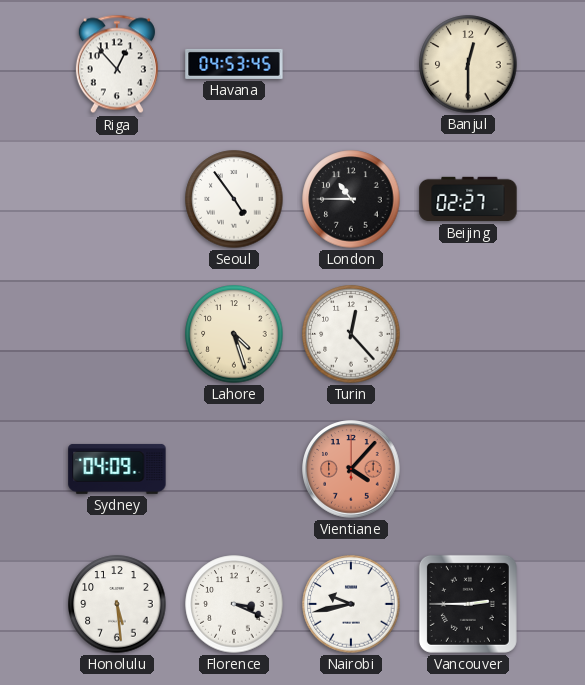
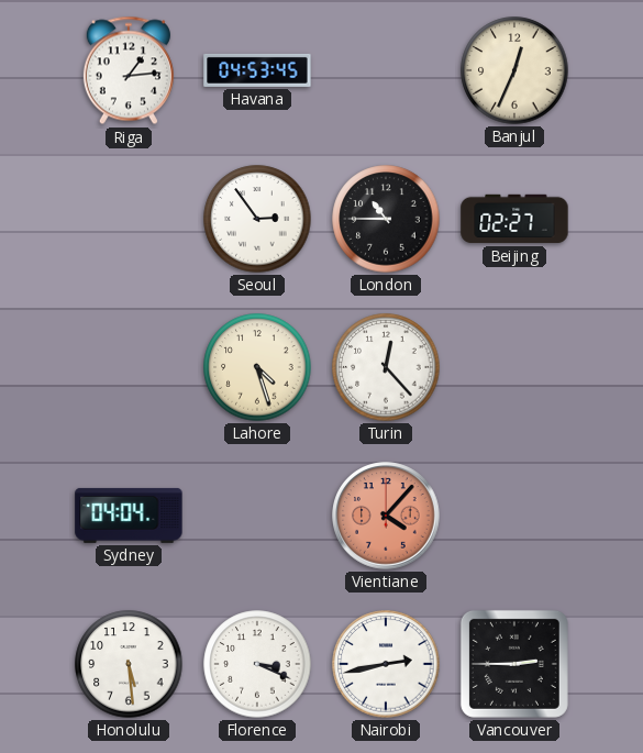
Riga: 12:53 -> 1:14
Banjul: 12:30 -> 12:34
Seoul: 4:54 -> 2:54
Sydney: 04:09 -> 04:04
Nairobi: 9:43 -> 2:43
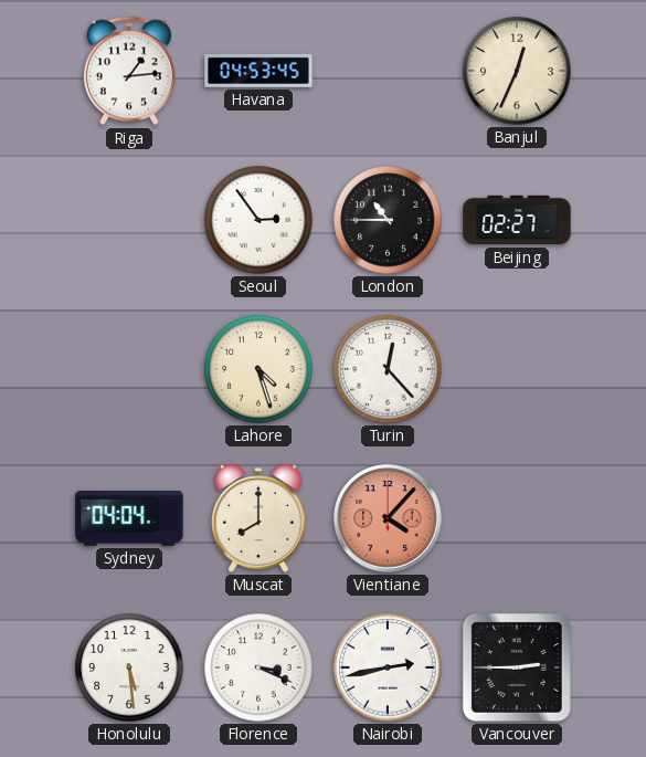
Muscat: none -> 8:00
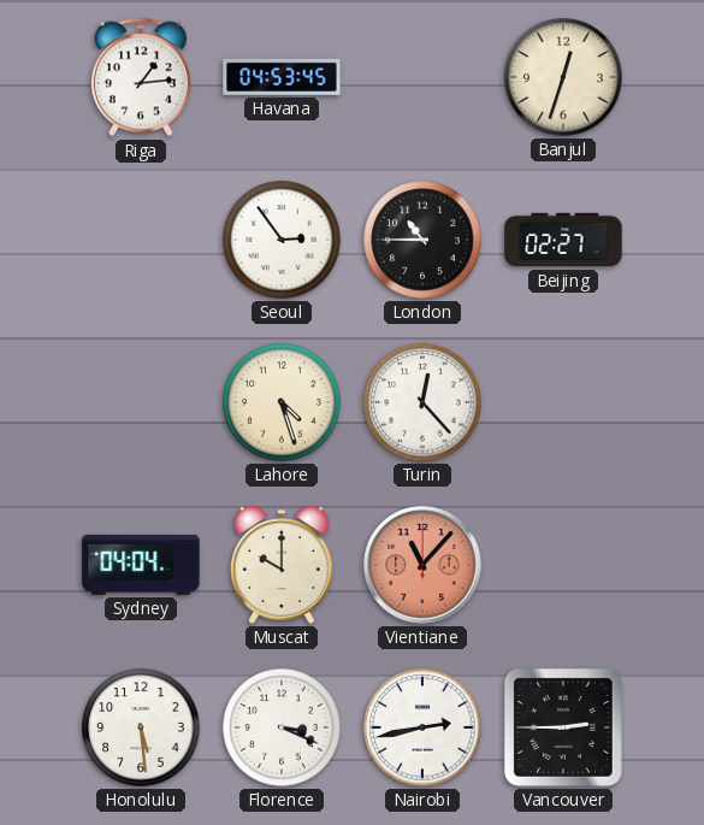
Banjul: 12:34 -> 12:33
Muscat: 8:00 -> 10:00
Vientiane: 4:07 -> 11:07
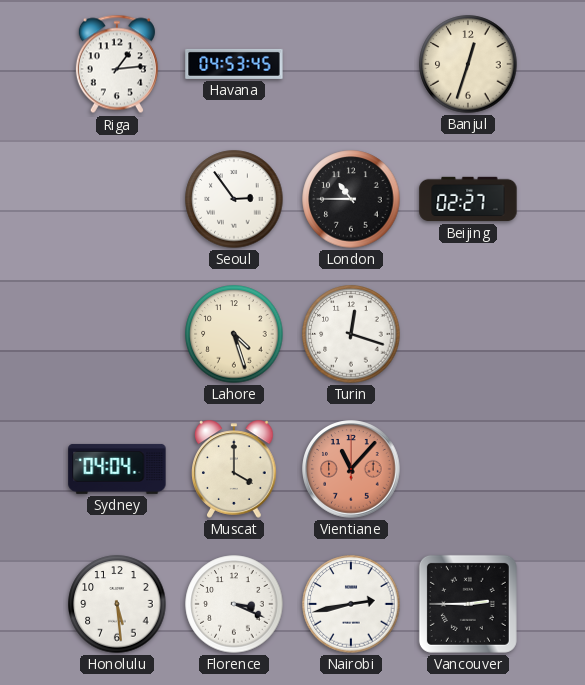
Turin: 12:23 -> 12:18
Muscat: 10:00 -> 4:00
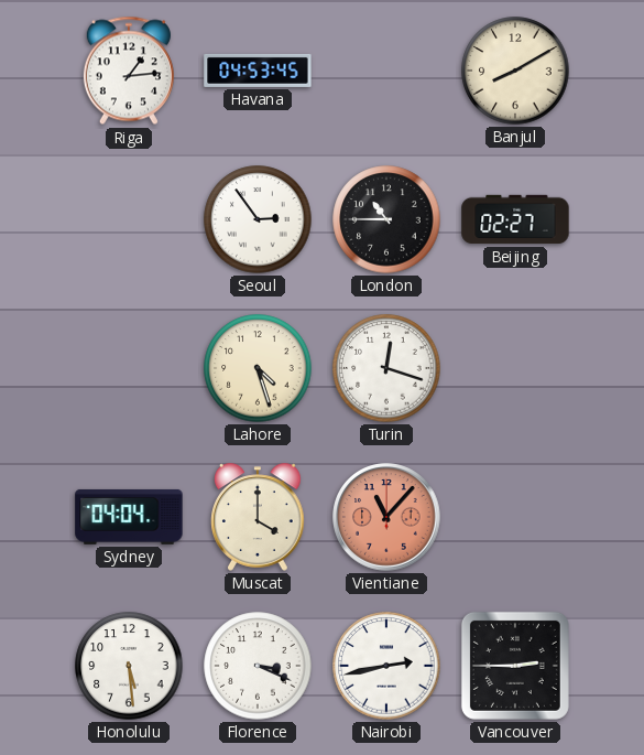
Banjul: 12:33 -> 8:10
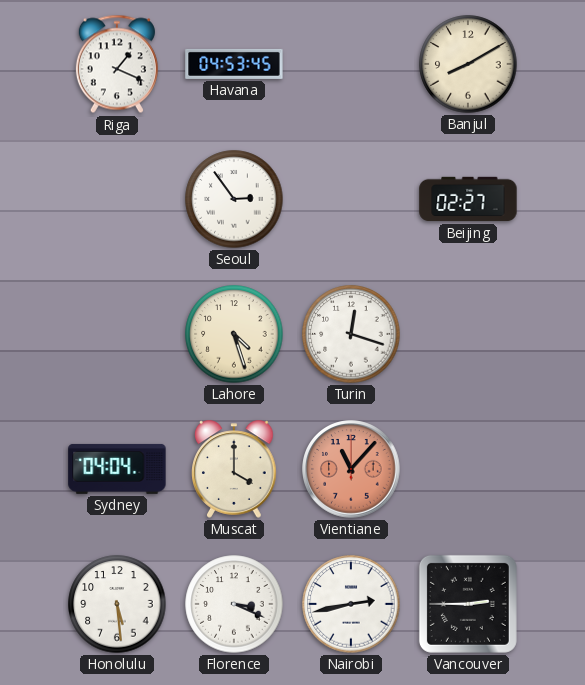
Riga: 1:14 -> 1:19
London: 10:45 -> none
